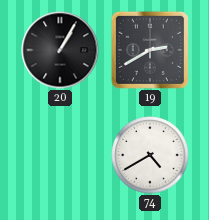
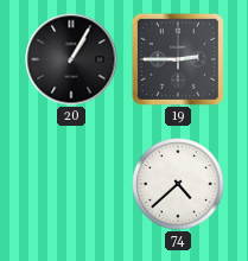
19: 2:40 -> 2:45
74: 4:40 -> 4:38
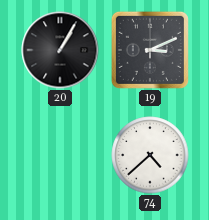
19: 2:45 -> 3:11
